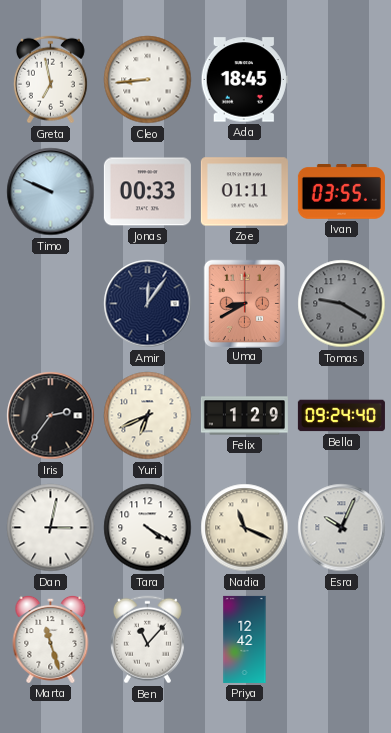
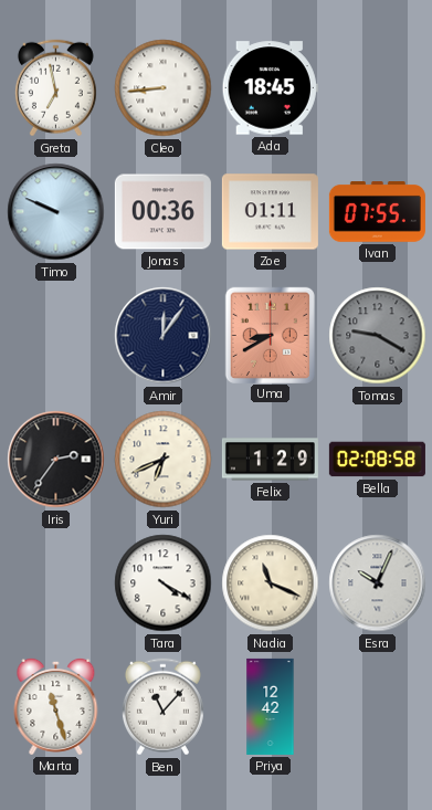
Jonas: 00:33 -> 00:36
Ivan: 03:55 -> 07:55
Bella: 09:24 -> 02:08
Dan: 3:02 -> none
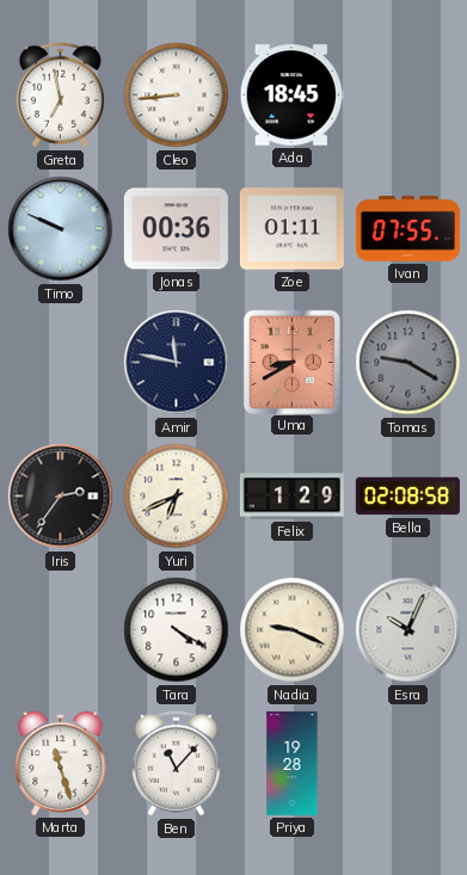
Amir: 12:06 -> 11:47
Nadia: 11:19 -> 9:19
Priya: 12:42 -> 19:28
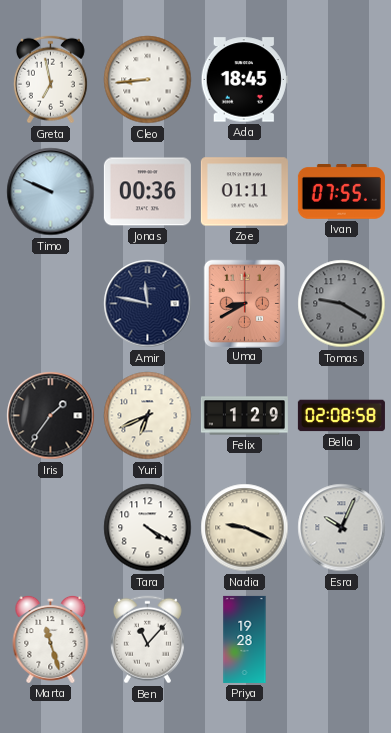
Iris: 2:36 -> 1:36
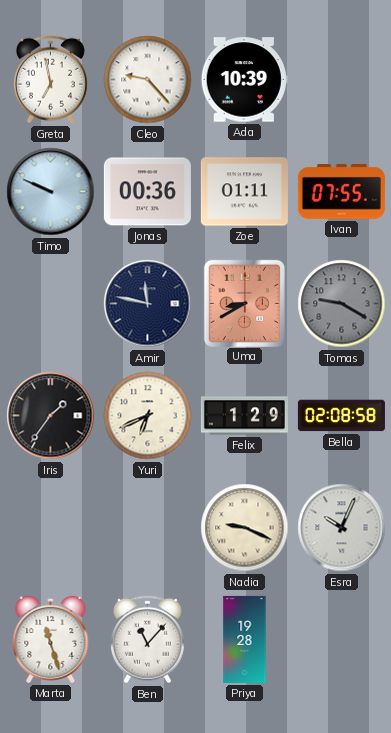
Cleo: 8:44 -> 9:23
Ada: 18:45 -> 10:39
Tara: 4:20 -> none
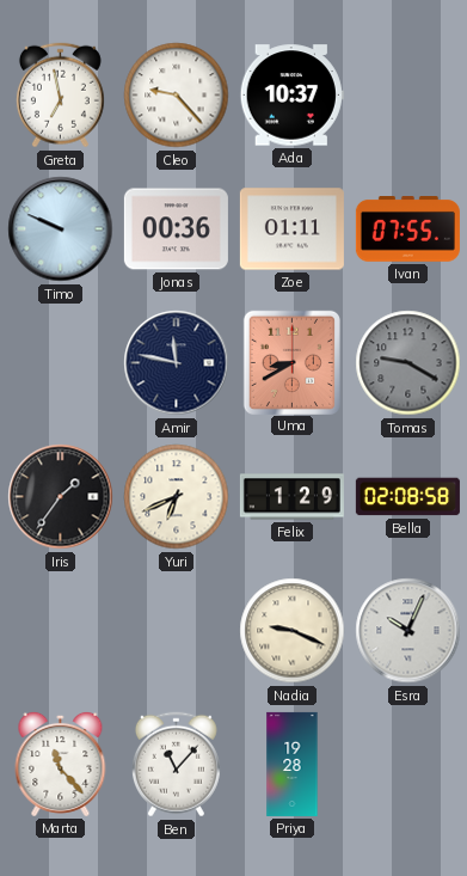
Ada: 10:39 -> 10:37
Marta: 11:27 -> 11:23
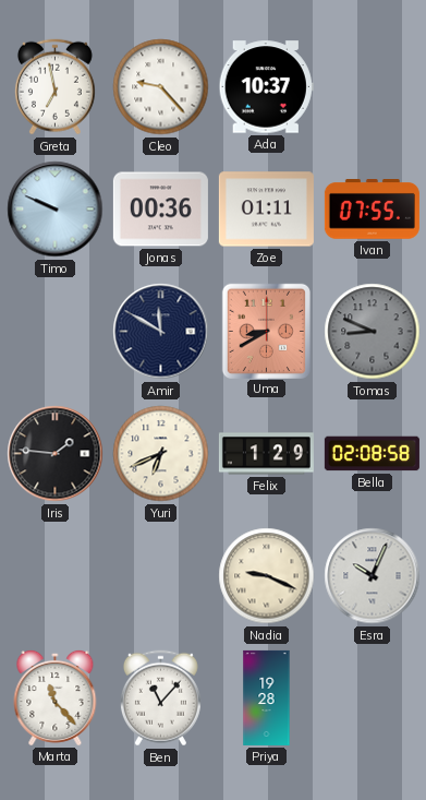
Amir: 11:47 -> 11:50
Tomas: 9:20 -> 8:49
Iris: 1:36 -> 1:46
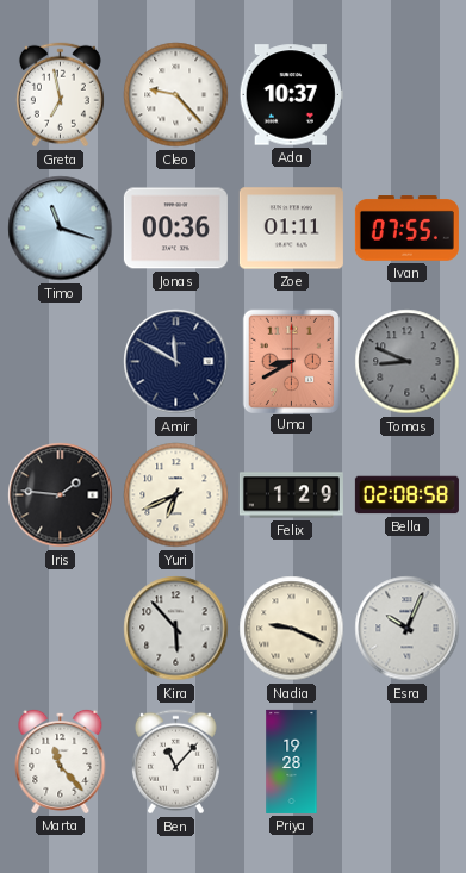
Timo: 9:49 -> 11:18
Kira: none -> 5:53
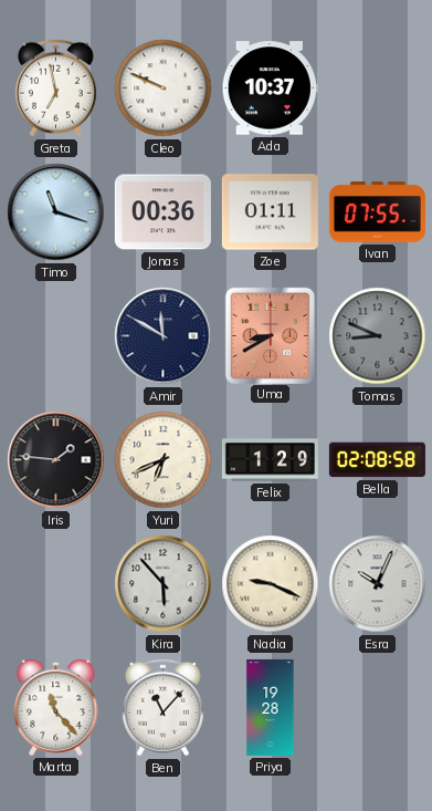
Cleo: 9:23 -> 9:49
